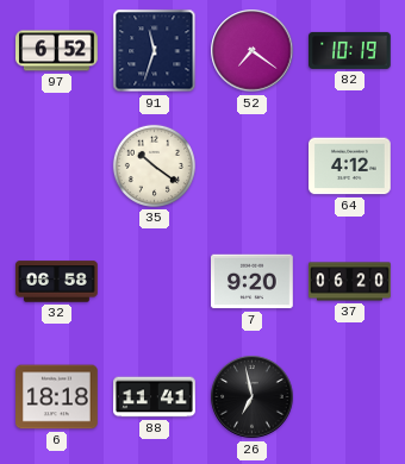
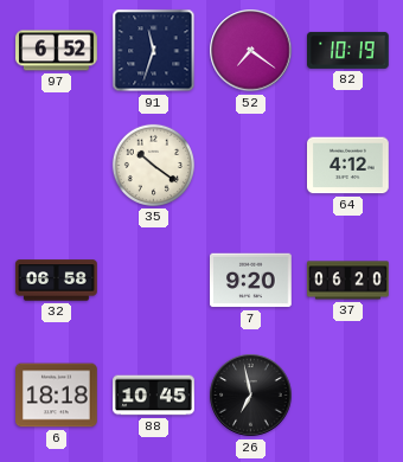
88: 11:41 -> 10:45
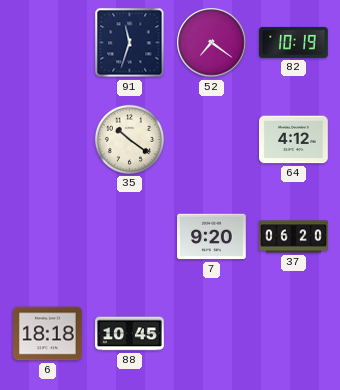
97: 6:52 -> none
32: 06:58 -> none
26: 6:58 -> none
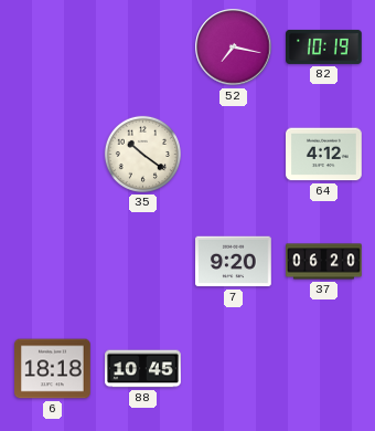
91: 11:33 -> none
52: 7:21 -> 7:17
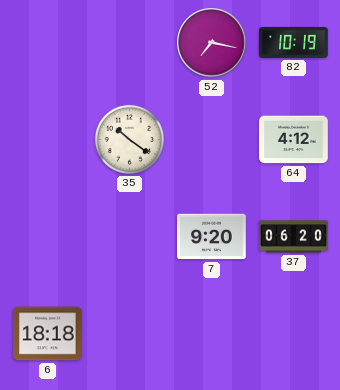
88: 10:45 -> none
